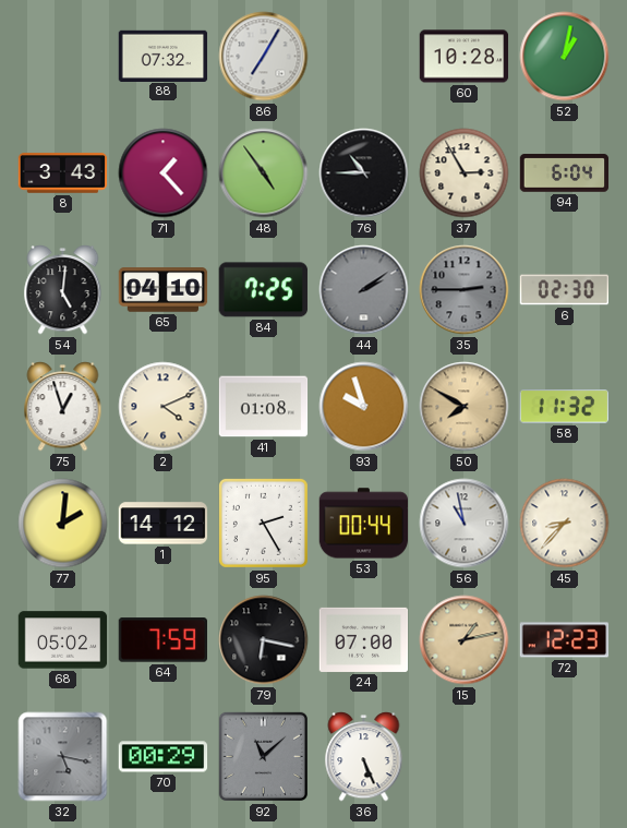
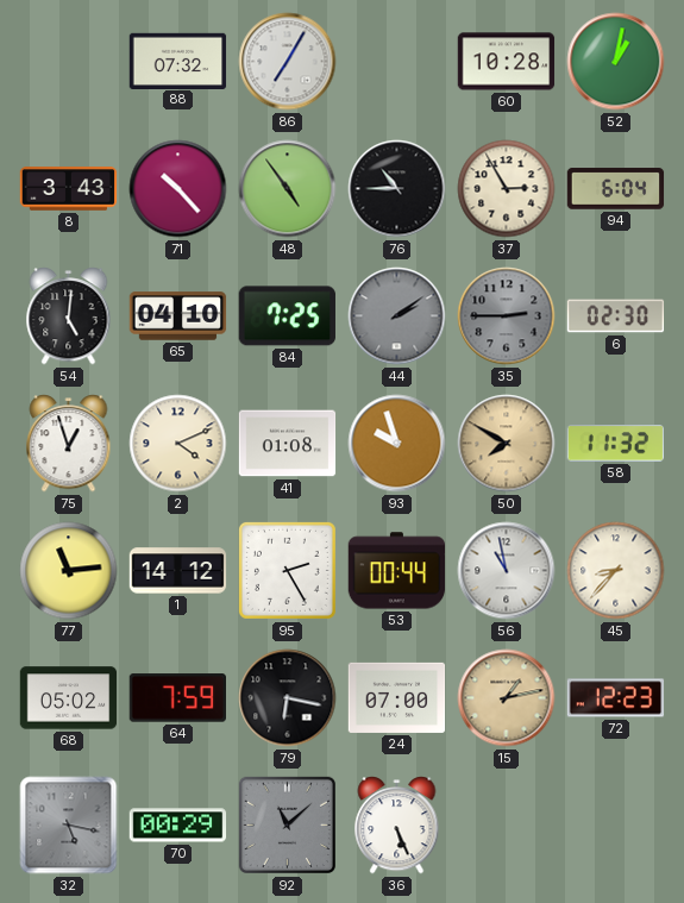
71: 1:23 -> 10:23
77: 2:01 -> 11:14
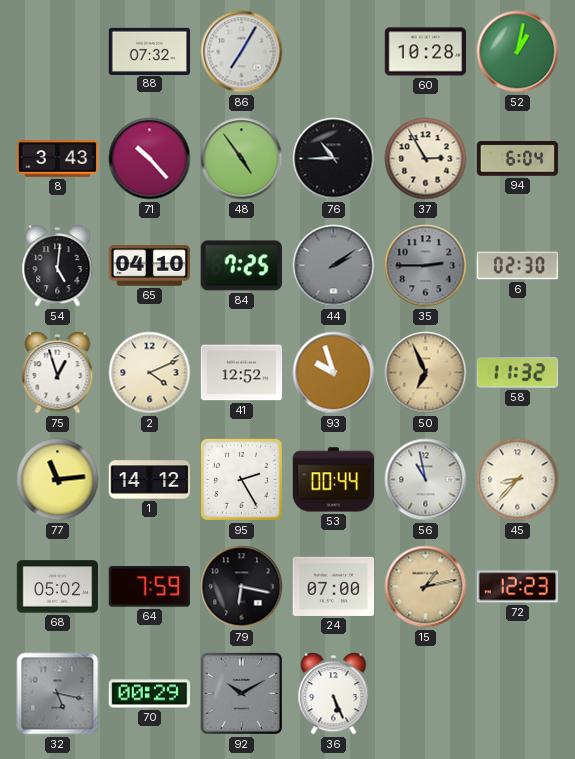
41: 01:08 -> 12:52
50: 7:50 -> 6:56
92: 11:08 -> 10:10
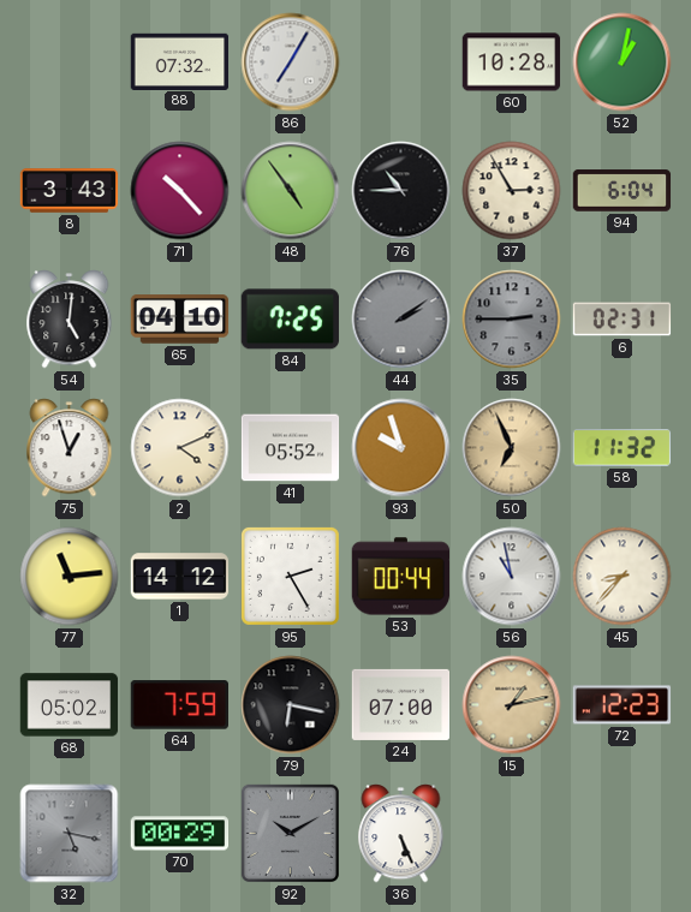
6: 02:30 -> 02:31
41: 12:52 -> 05:52
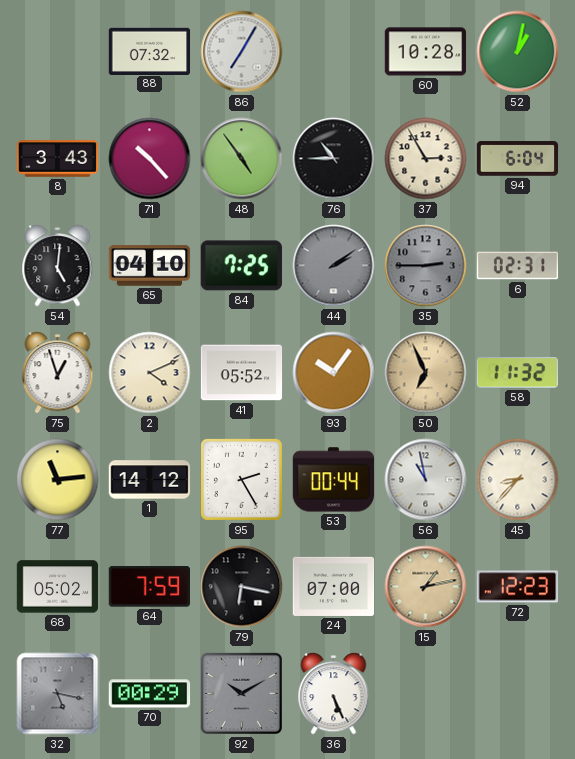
93: 9:57 -> 10:06
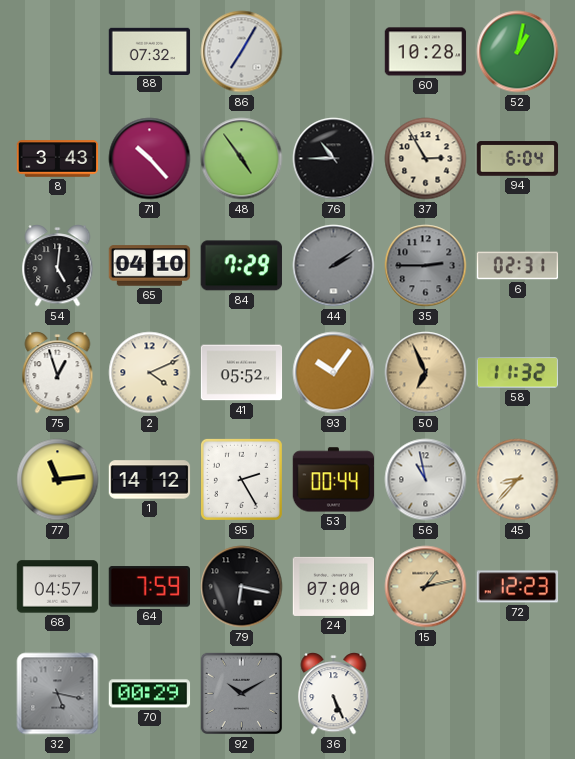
84: 7:25 -> 7:29
68: 05:02 -> 04:57
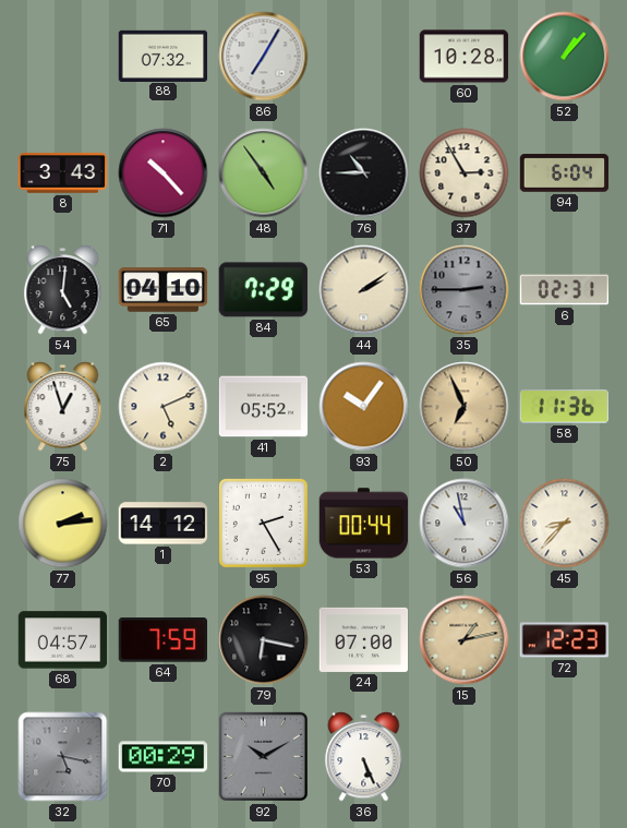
52: 1:02 -> 1:07
44 dial: grey -> cream
2: 4:11 -> 5:11
58: 11:32 -> 11:36
77: 11:14 -> 2:14
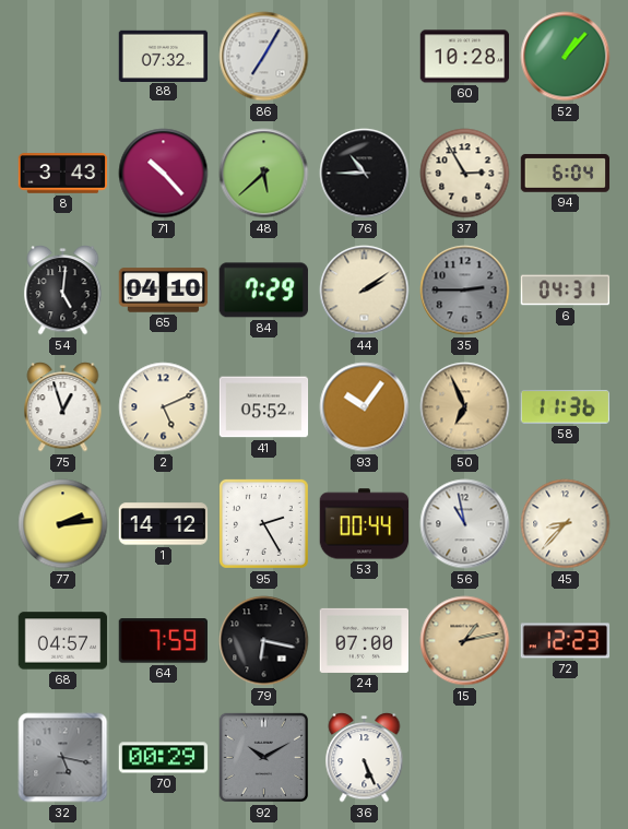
48: 4:54 -> 5:38
6: 02:31 -> 04:31
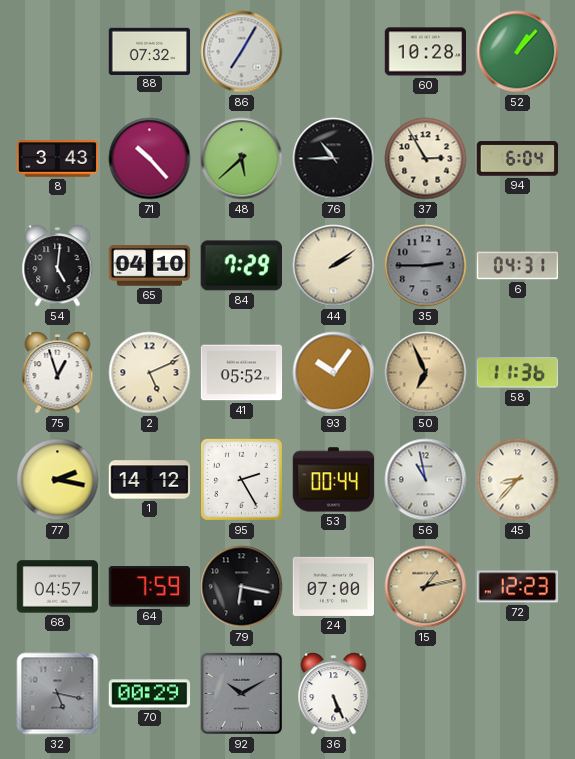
77: 2:14 -> 2:17
